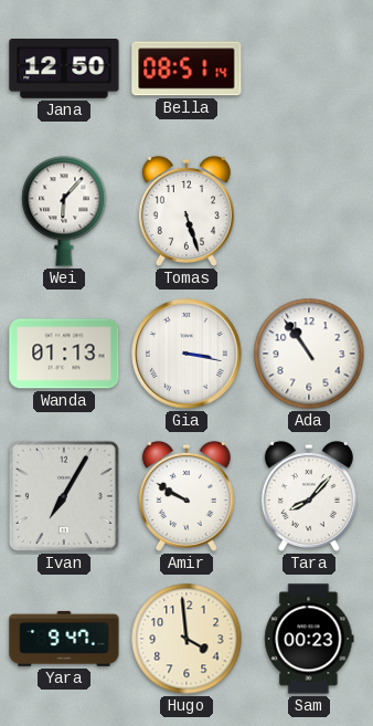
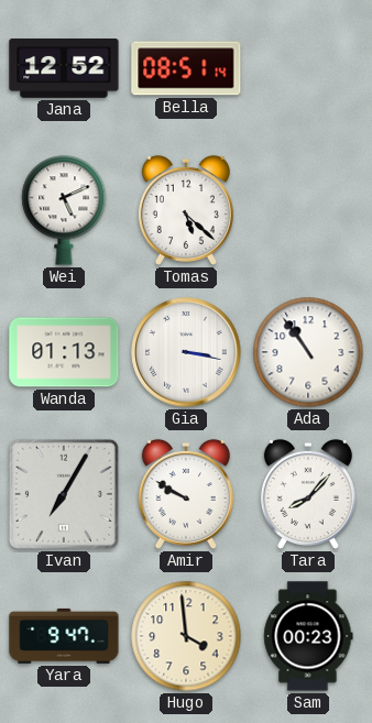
Jana: 12:50 -> 12:52
Wei: 6:07 -> 5:11
Tomas: 5:27 -> 5:22
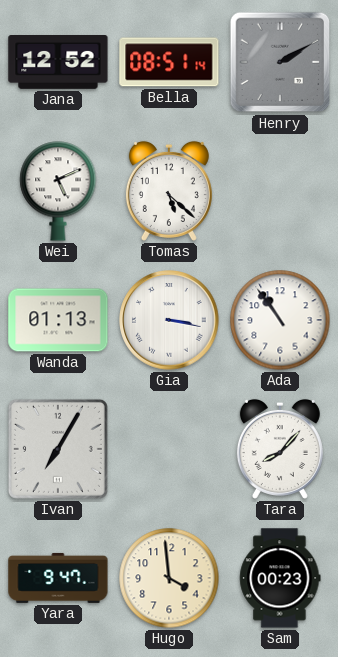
Henry: none -> 2:10
Amir: 9:50 -> none
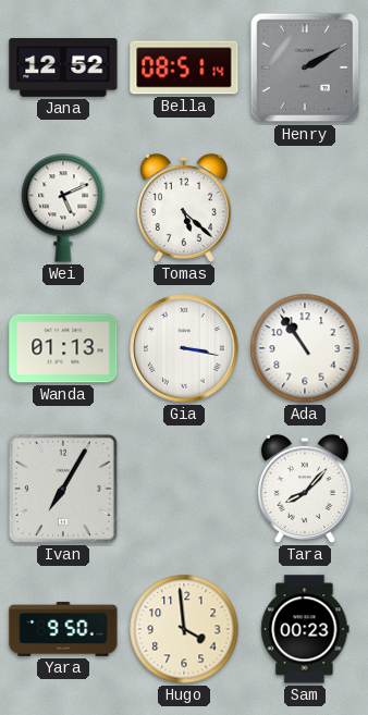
Yara: 9:47 -> 9:50
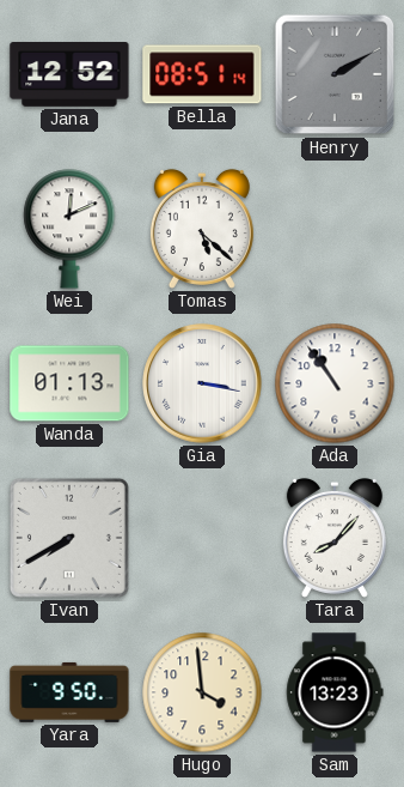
Wei: 5:11 -> 12:11
Ivan: 7:05 -> 7:40
Sam: 00:23 -> 13:23
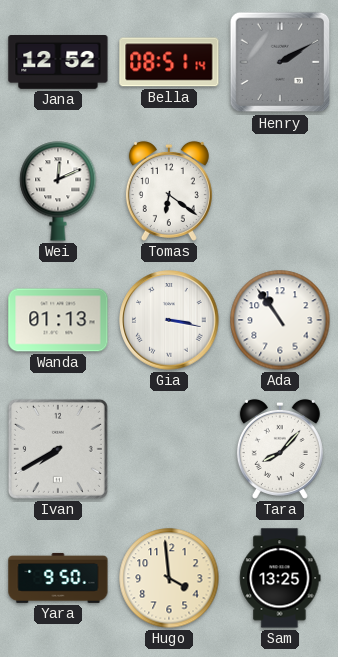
Tomas: 5:22 -> 6:21
Sam: 13:23 -> 13:25
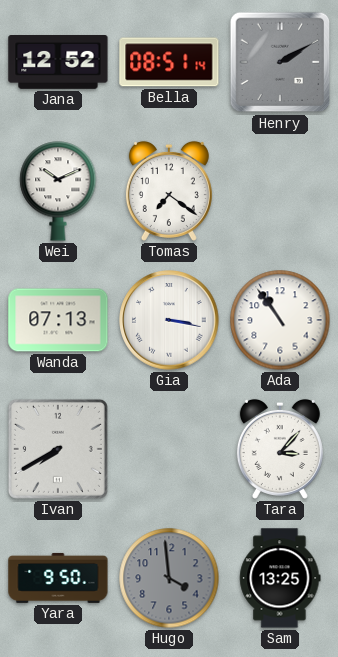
Wei: 12:11 -> 10:11
Tomas: 6:21 -> 7:21
Wanda: 01:13 -> 07:13
Tara: 8:07 -> 3:07
Hugo dial: cream -> grey
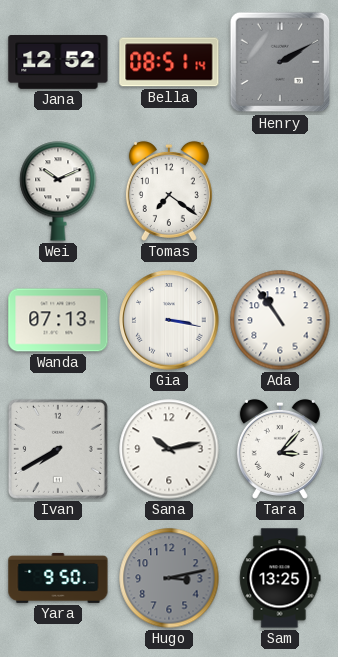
Sana: none -> 10:13
Hugo: 3:59 -> 3:13
